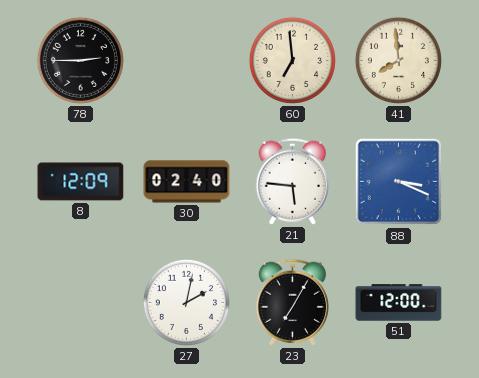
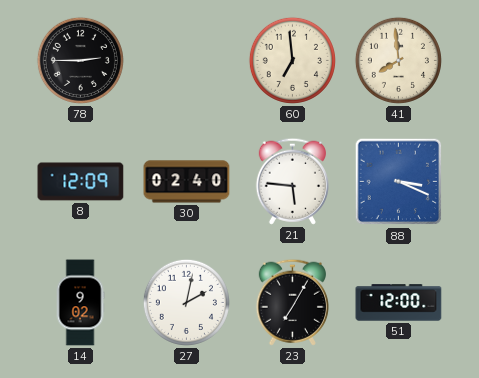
14: none -> 9:02
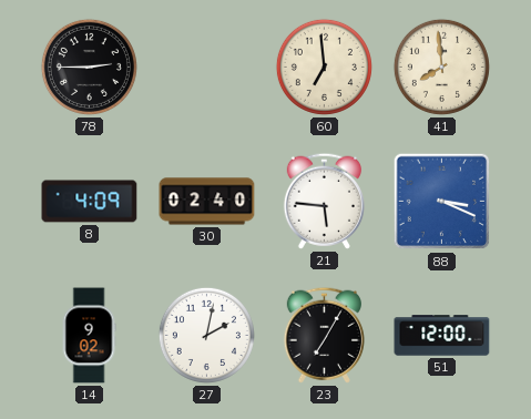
8: 12:09 -> 4:09
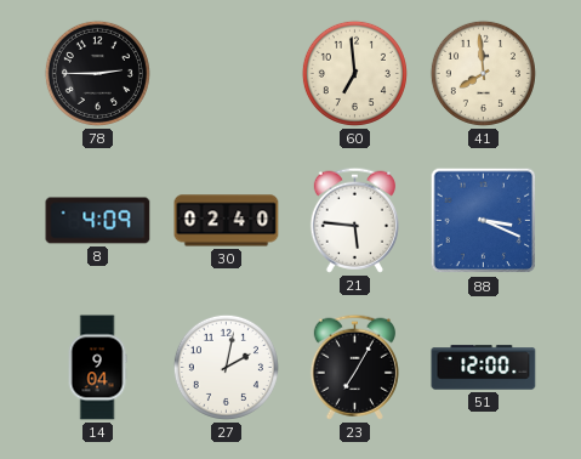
14: 9:02 -> 9:04
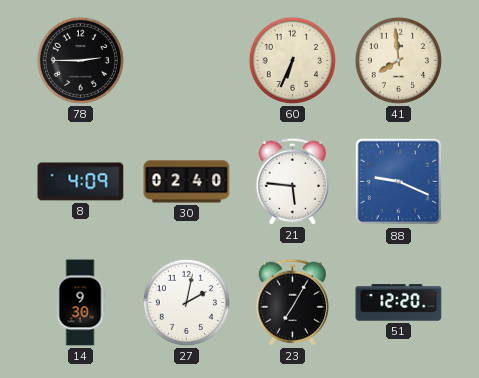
60: 6:59 -> 6:34
88: 3:19 -> 9:19
14: 9:04 -> 9:30
51: 12:00 -> 12:20
